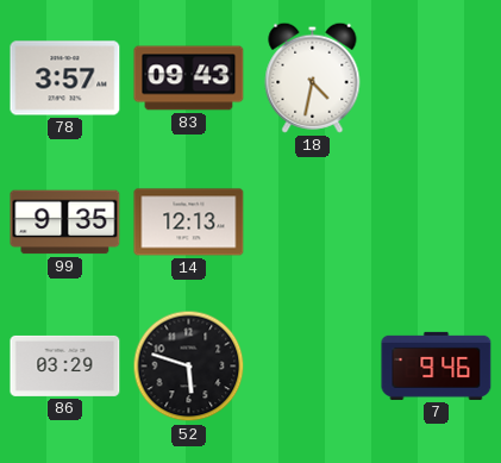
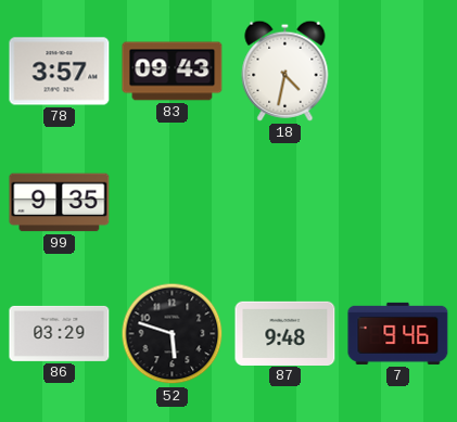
14: 12:13 -> none
87: none -> 9:48
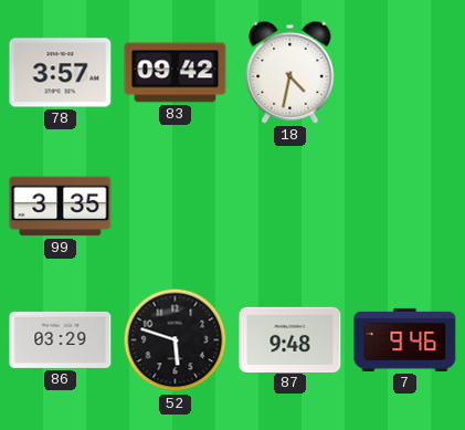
83: 09:43 -> 09:42
99: 9:35 -> 3:35
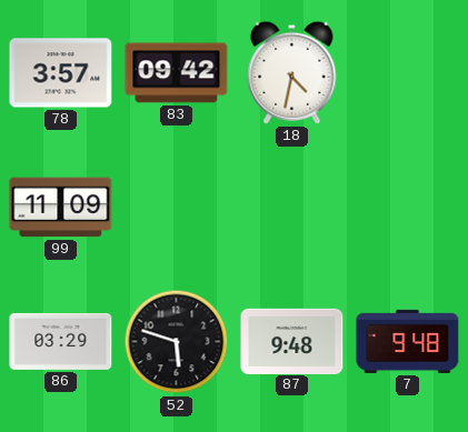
99: 3:35 -> 11:09
7: 9:46 -> 9:48
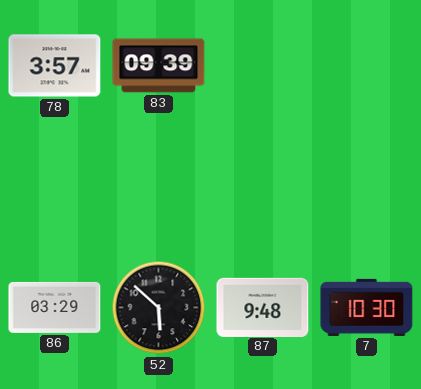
83: 09:42 -> 09:39
18: 4:32 -> none
99: 11:09 -> none
52: 5:48 -> 5:52
7: 9:48 -> 10:30
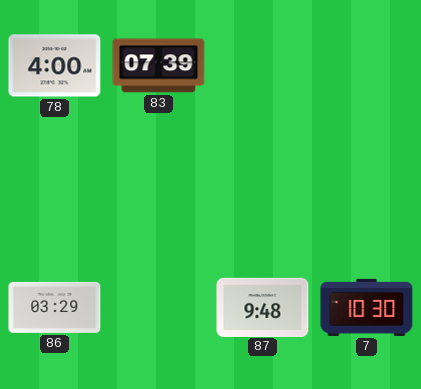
78: 3:57 -> 4:00
83: 09:39 -> 07:39
52: 5:52 -> none
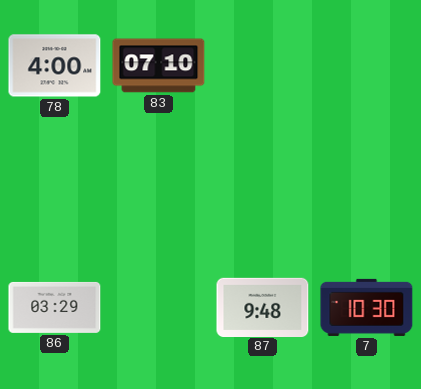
83: 07:39 -> 07:10
